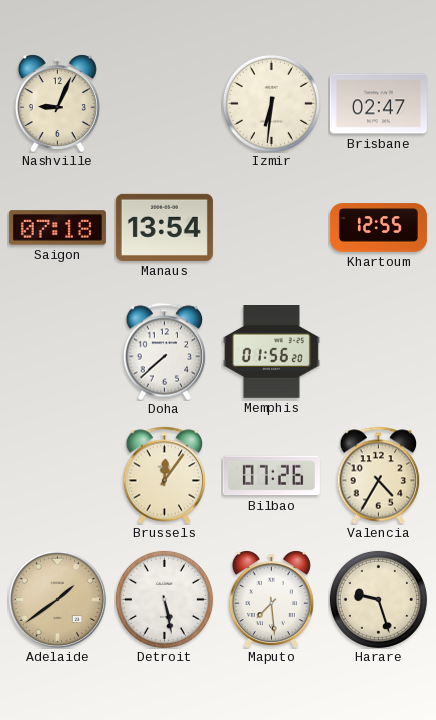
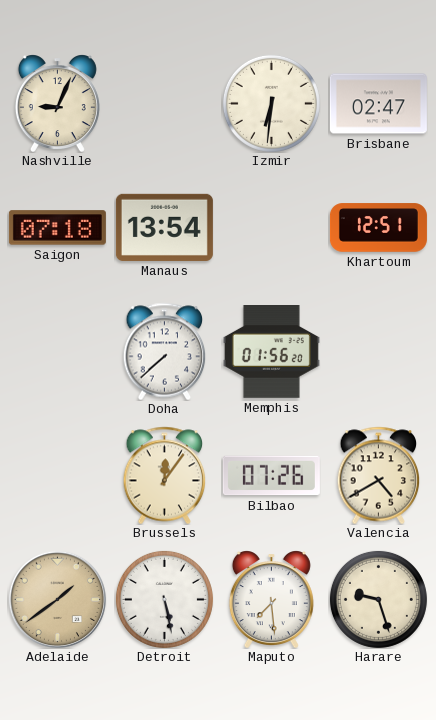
Khartoum: 12:55 -> 12:51
Valencia: 4:35 -> 4:40
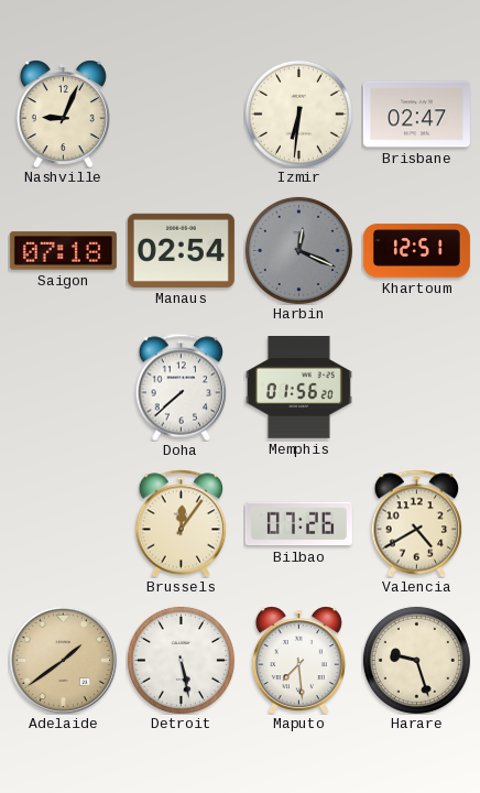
Manaus: 13:54 -> 02:54
Harbin: none -> 12:19
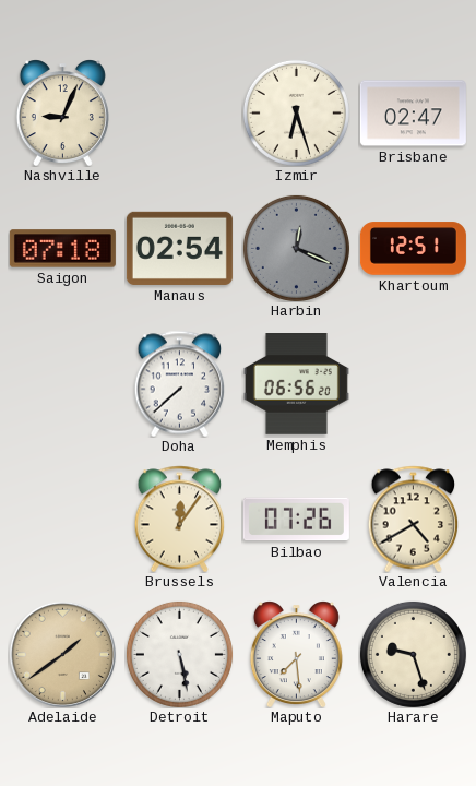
Izmir: 6:31 -> 6:27
Memphis: 01:56 -> 06:56
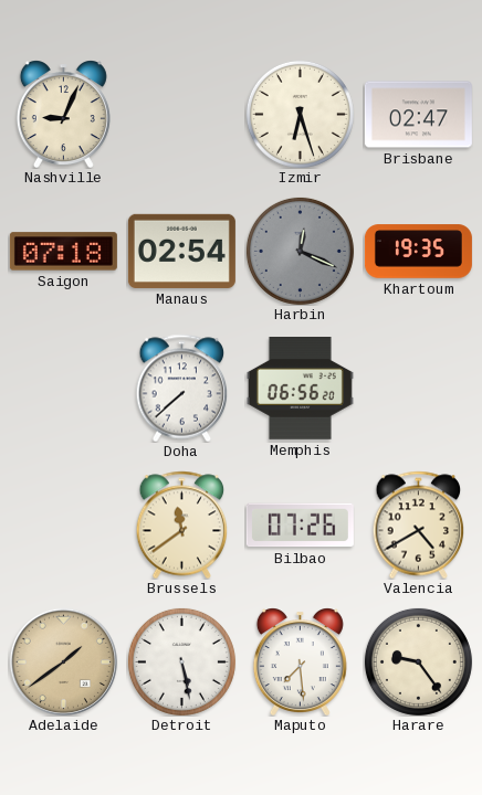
Khartoum: 12:51 -> 19:35
Brussels: 12:06 -> 11:39
Harare: 9:27 -> 9:24
